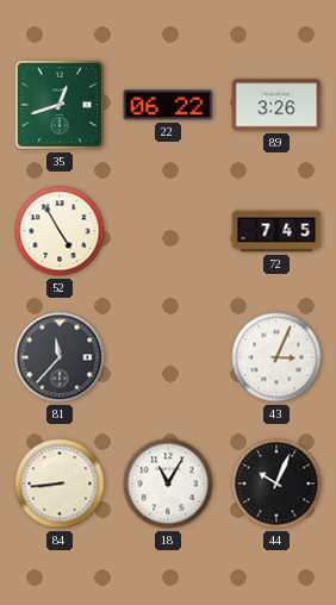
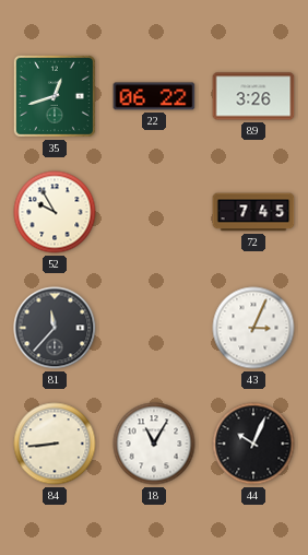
52: 4:55 -> 9:55
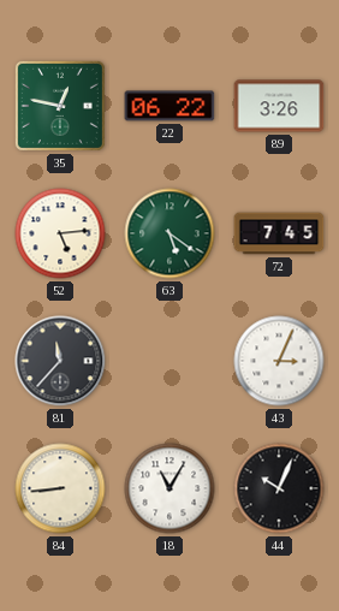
35: 12:42 -> 12:47
52: 9:55 -> 5:14
63: none -> 5:21
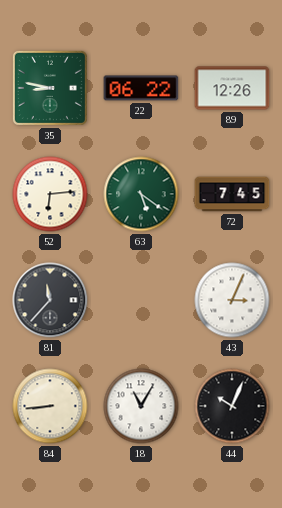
35: 12:47 -> 8:47
89: 3:26 -> 12:26
52: 5:14 -> 6:14
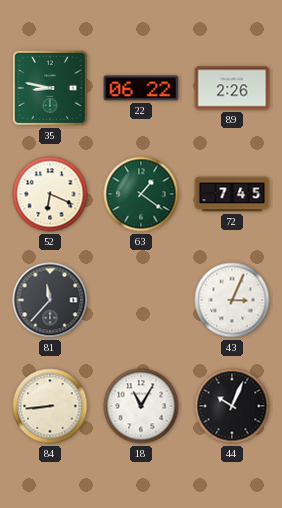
89: 12:26 -> 2:26
52: 6:14 -> 6:19
63: 5:21 -> 1:21
